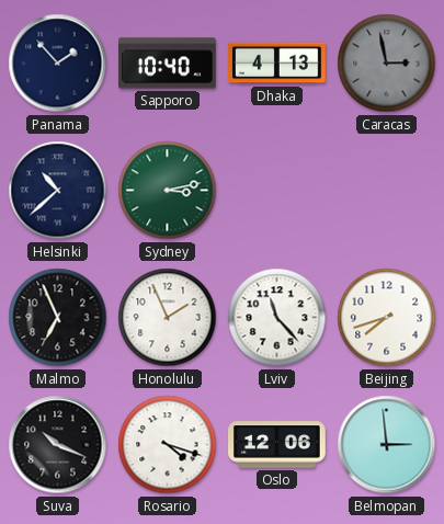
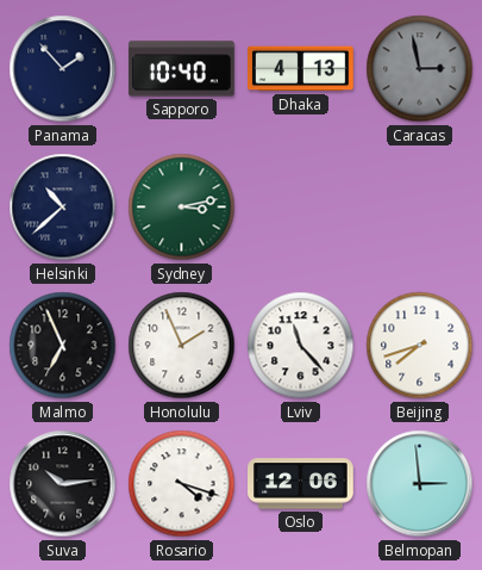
Suva: 10:19 -> 10:14
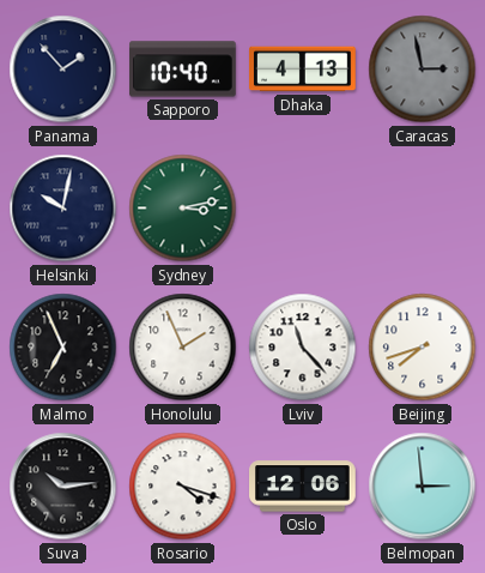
Helsinki: 10:38 -> 10:02
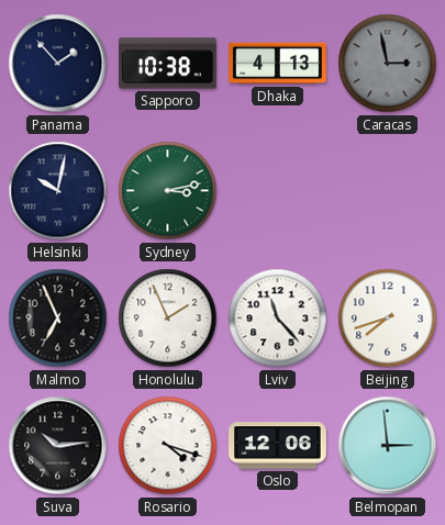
Sapporo: 10:40 -> 10:38
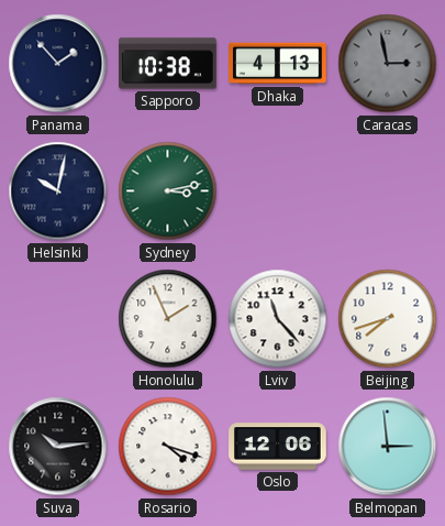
Malmo: 6:56 -> none
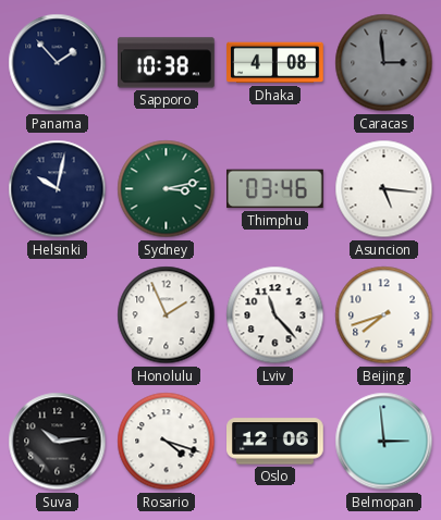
Dhaka: 4:13 -> 4:08
Caracas: 2:58 -> 2:59
Thimphu: none -> 03:46
Asuncion: none -> 5:16
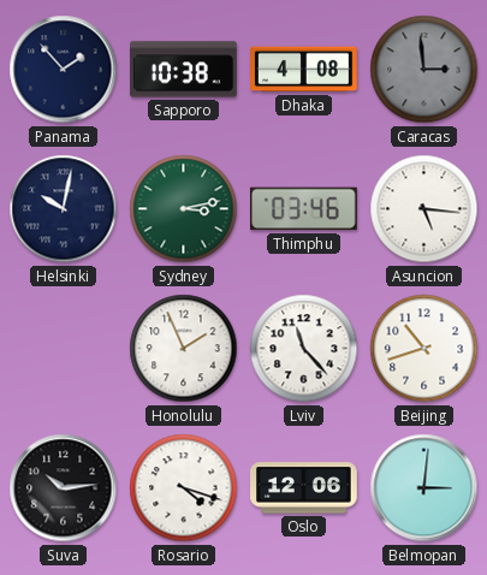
Beijing: 7:42 -> 10:42
Belmopan: 2:59 -> 3:01
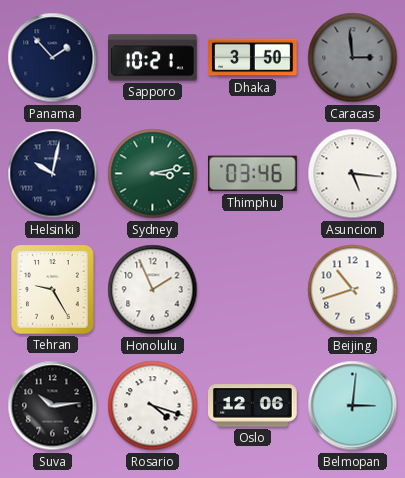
Sapporo: 10:38 -> 10:21
Dhaka: 4:08 -> 3:50
Tehran: none -> 9:25
Lviv: 11:23 -> none
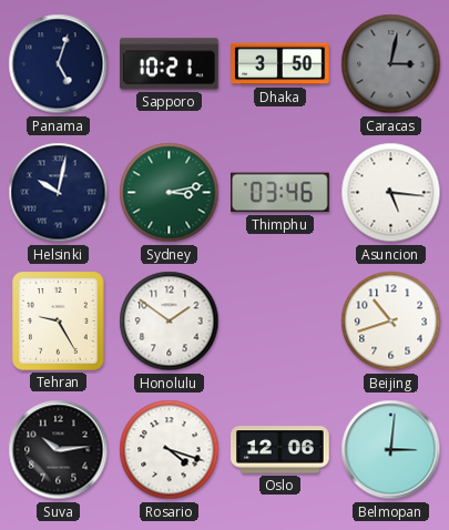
Panama: 1:53 -> 5:03
Caracas: 2:59 -> 3:02
Honolulu: 1:56 -> 1:51
